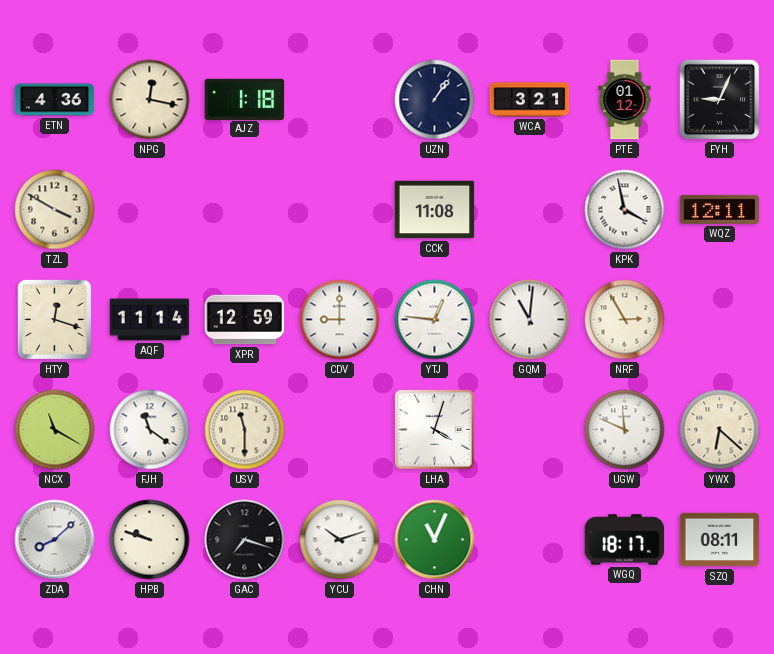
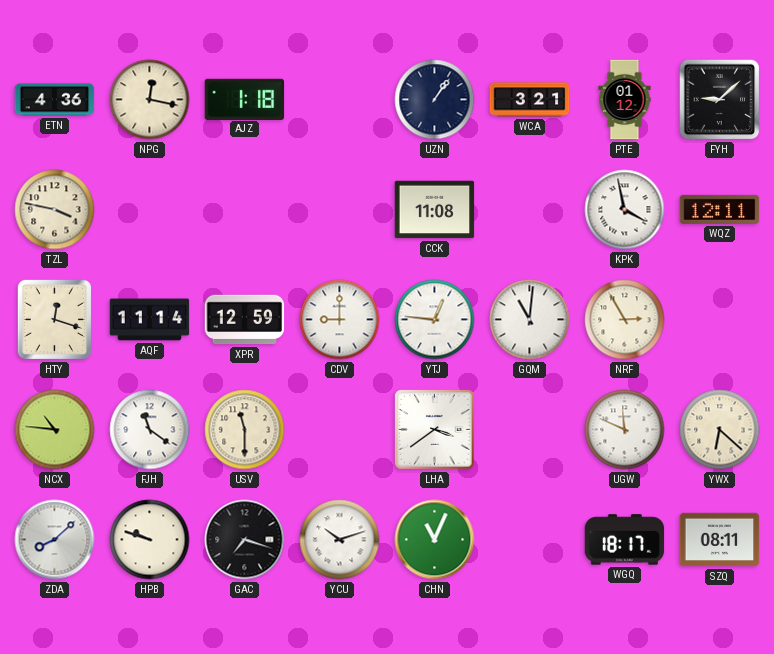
FYH: 9:04 -> 9:08
TZL: 3:50 -> 3:47
NCX: 11:20 -> 10:46
LHA: 4:03 -> 3:39
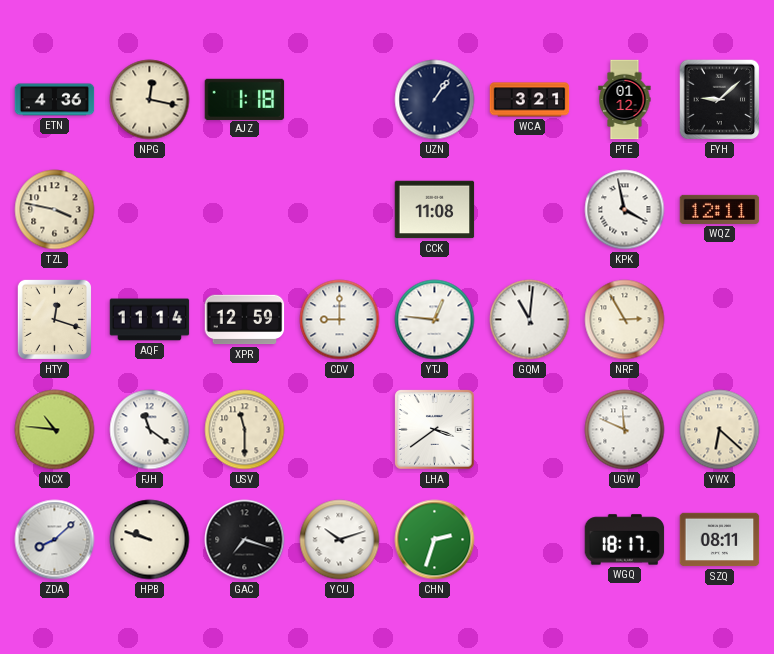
CHN: 11:04 -> 2:33
